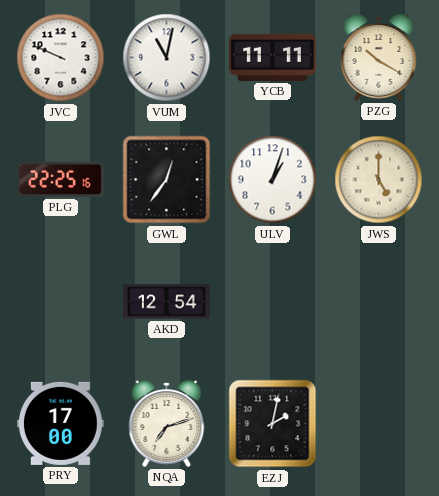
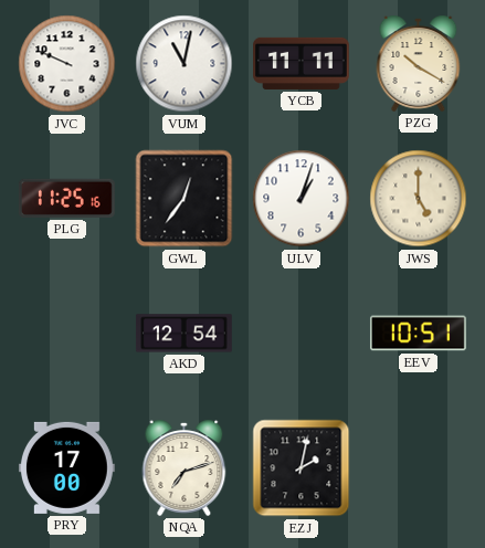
PLG: 22:25 -> 11:25
EEV: none -> 10:51
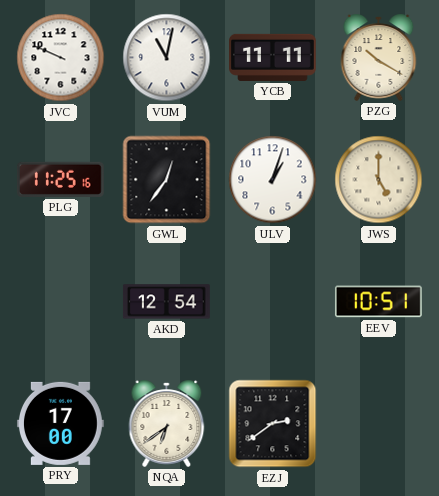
NQA: 7:12 -> 6:39
EZJ: 2:02 -> 2:39
